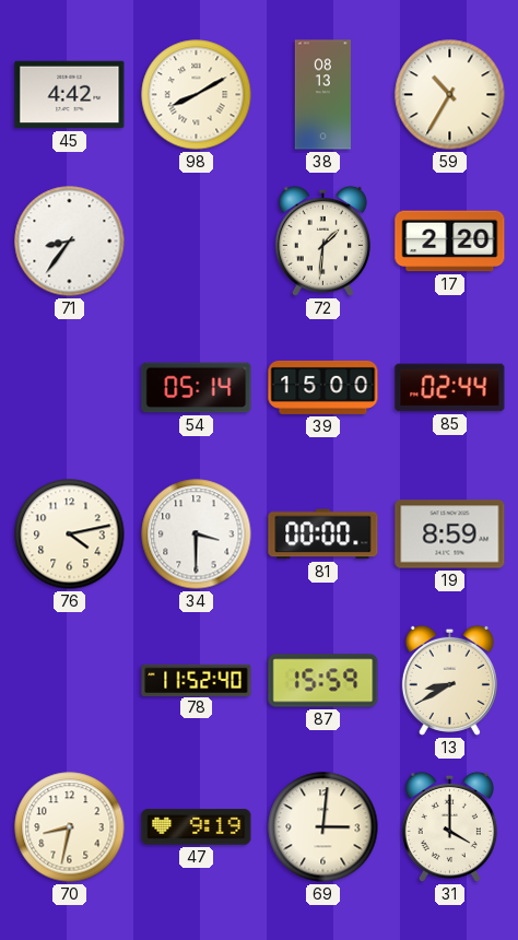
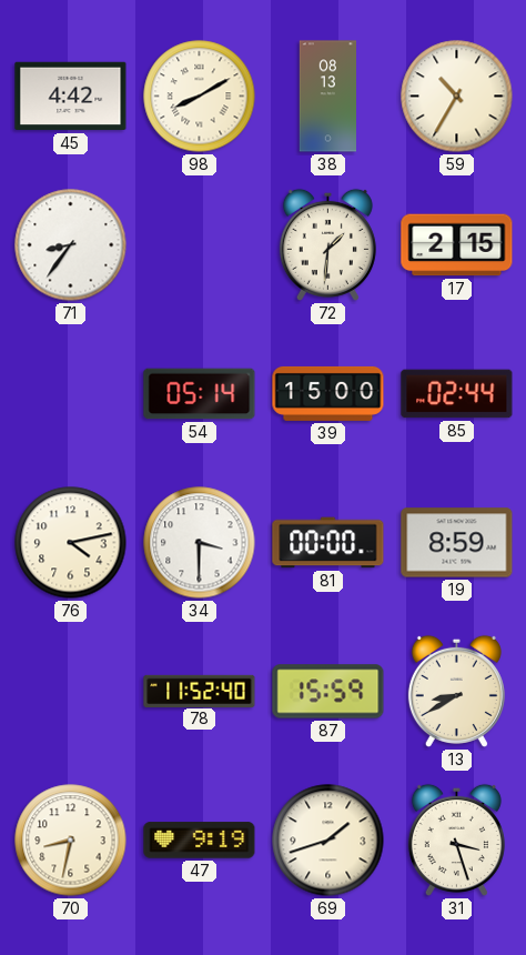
17: 2:20 -> 2:15
69: 3:01 -> 1:42
31: 4:00 -> 3:27
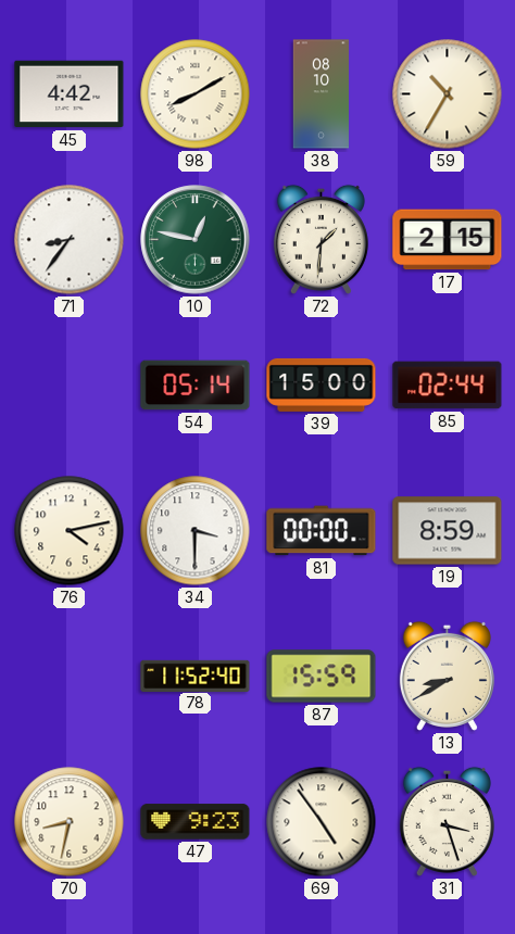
38: 08:13 -> 08:10
10: none -> 12:47
47: 9:19 -> 9:23
69: 1:42 -> 4:54
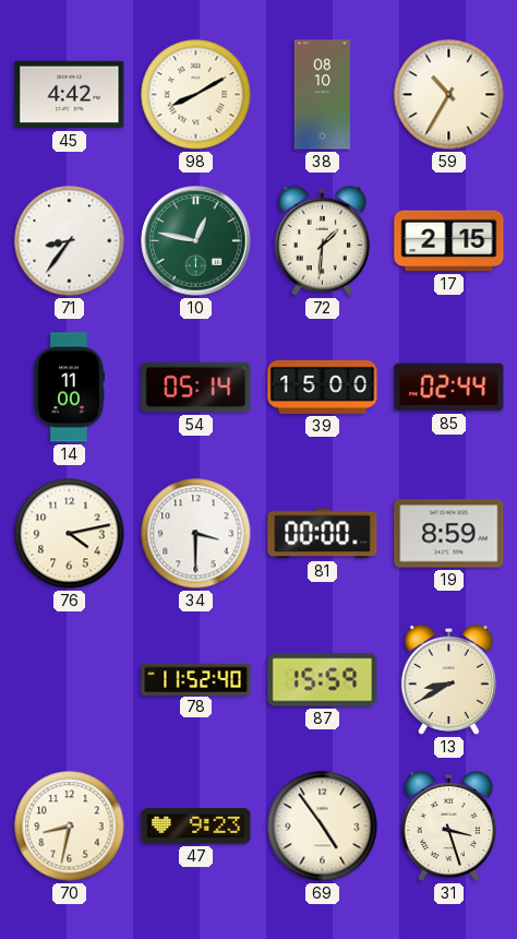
14: none -> 11:00
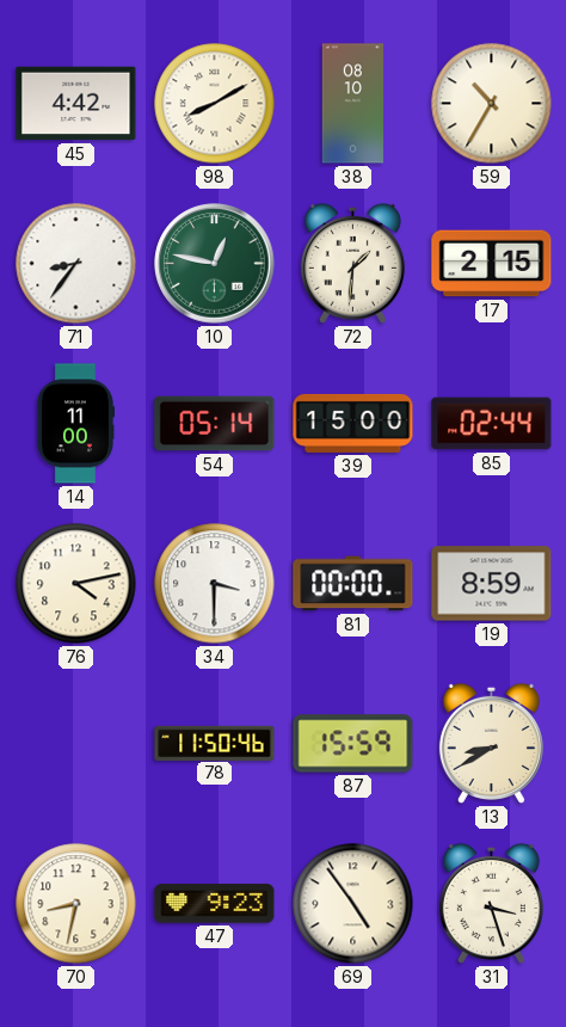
78: 11:52 -> 11:50
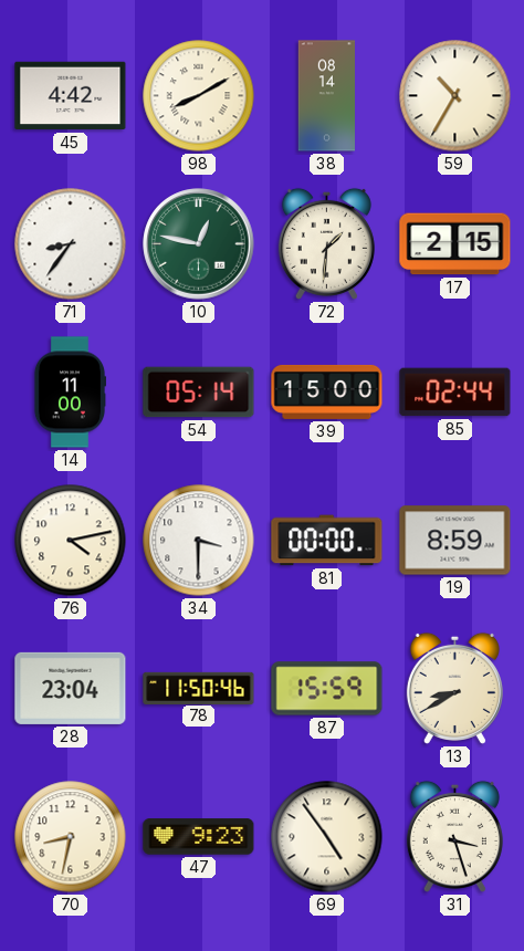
38: 08:10 -> 08:14
28: none -> 23:04
